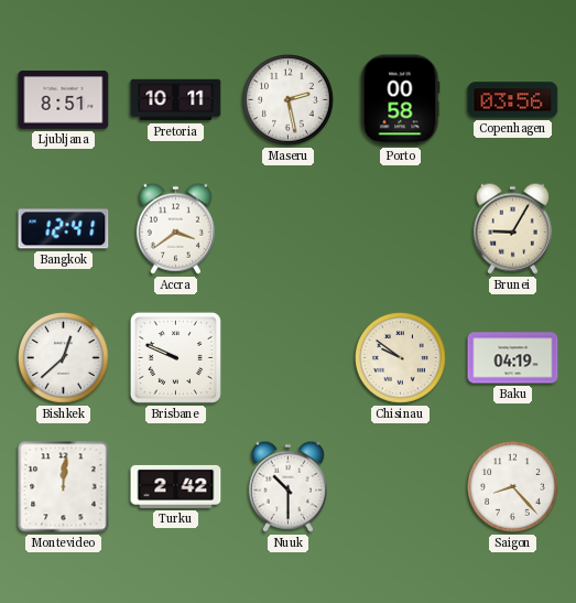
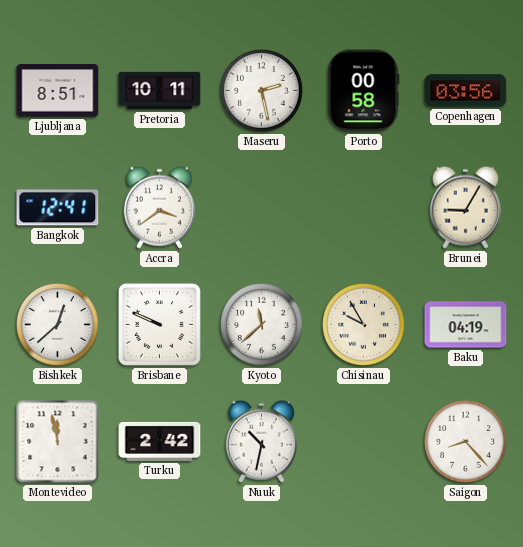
Kyoto: none -> 11:38
Chisinau: 9:51 -> 9:55
Montevideo: 12:01 -> 11:58
Nuuk: 10:30 -> 10:32
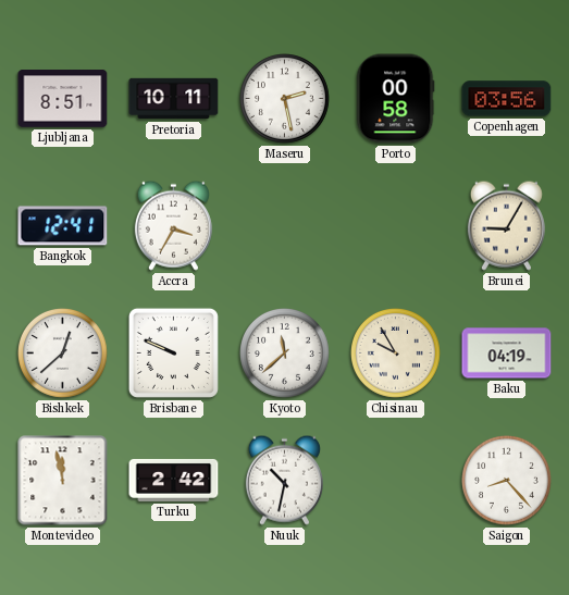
Accra: 3:39 -> 3:35
